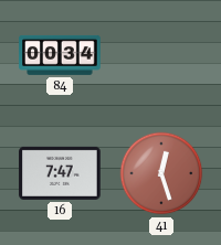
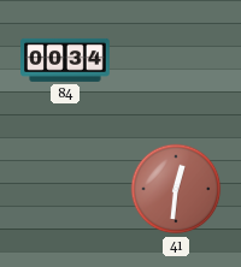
16: 7:47 -> none
41: 12:27 -> 12:31
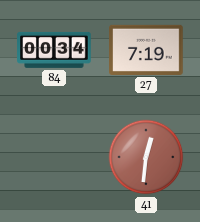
27: none -> 7:19
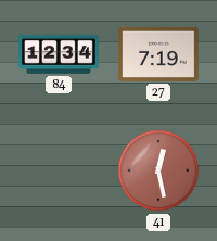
84: 00:34 -> 12:34
41: 12:31 -> 12:28
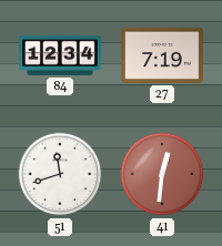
51: none -> 11:42
41: 12:28 -> 12:31
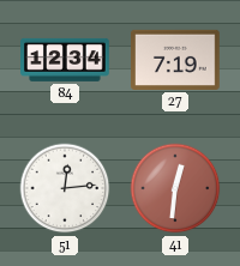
51: 11:42 -> 12:14
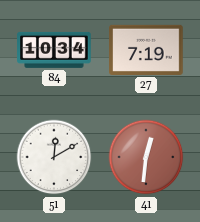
84: 12:34 -> 10:34
51: 12:14 -> 12:10
